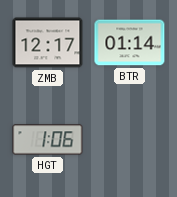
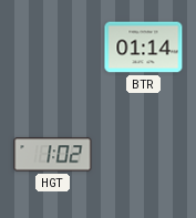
ZMB: 12:17 -> none
HGT: 1:06 -> 1:02
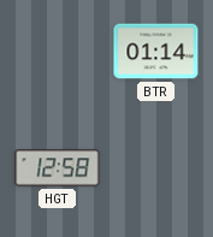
HGT: 1:02 -> 12:58
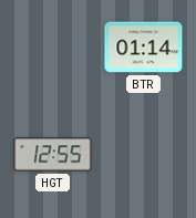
HGT: 12:58 -> 12:55
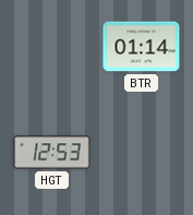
HGT: 12:55 -> 12:53
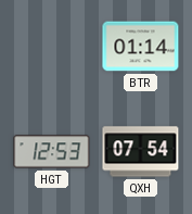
QXH: none -> 07:54
